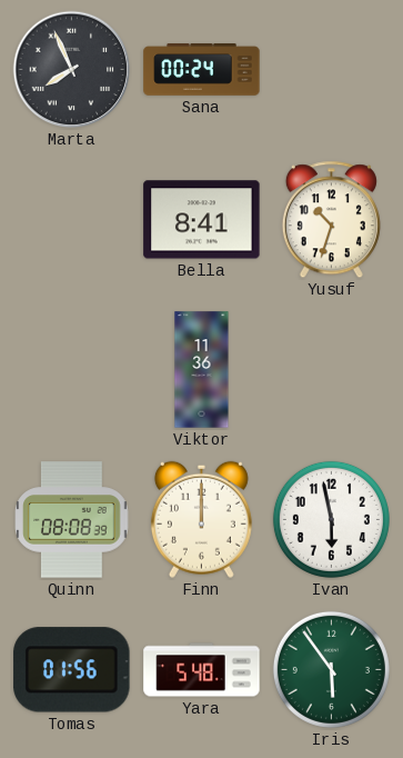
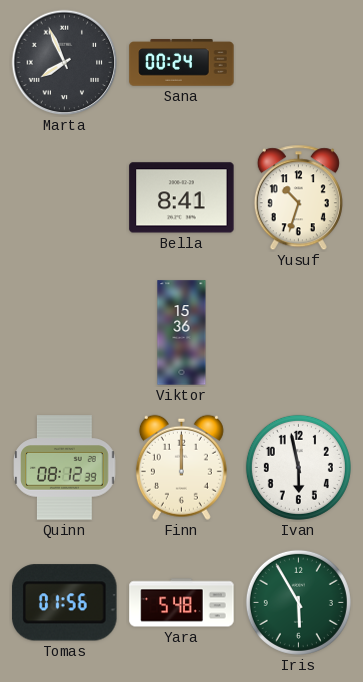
Viktor: 11:36 -> 15:36
Quinn: 08:08 -> 08:12
Iris: 5:54 -> 5:55
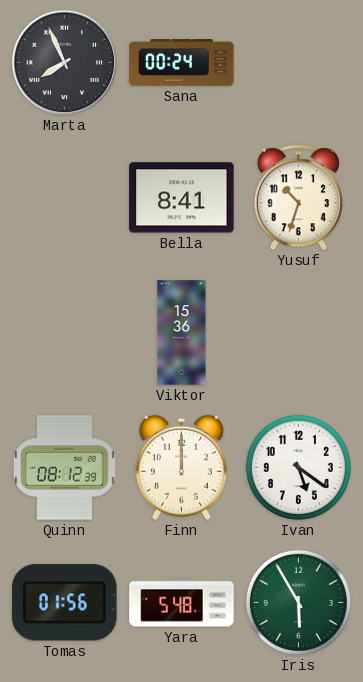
Ivan: 5:58 -> 5:21
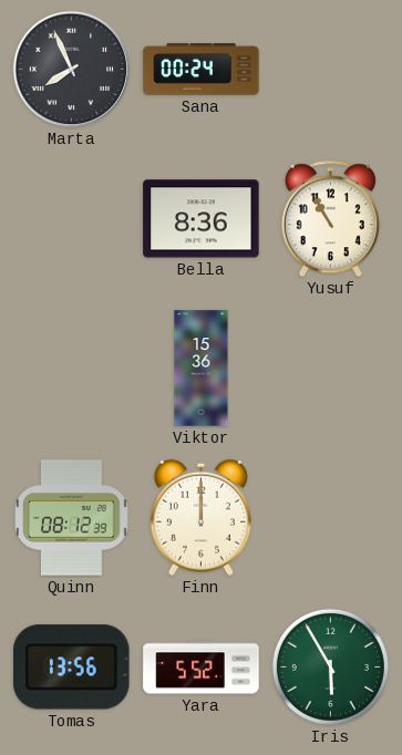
Bella: 8:41 -> 8:36
Yusuf: 10:33 -> 10:55
Ivan: 5:21 -> none
Tomas: 01:56 -> 13:56
Yara: 5:48 -> 5:52
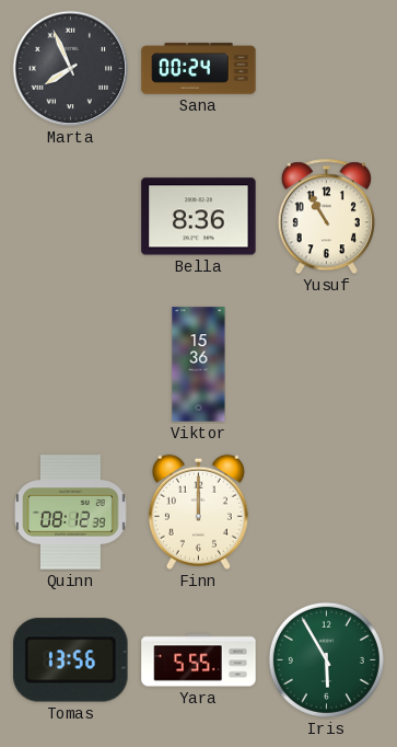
Yara: 5:52 -> 5:55
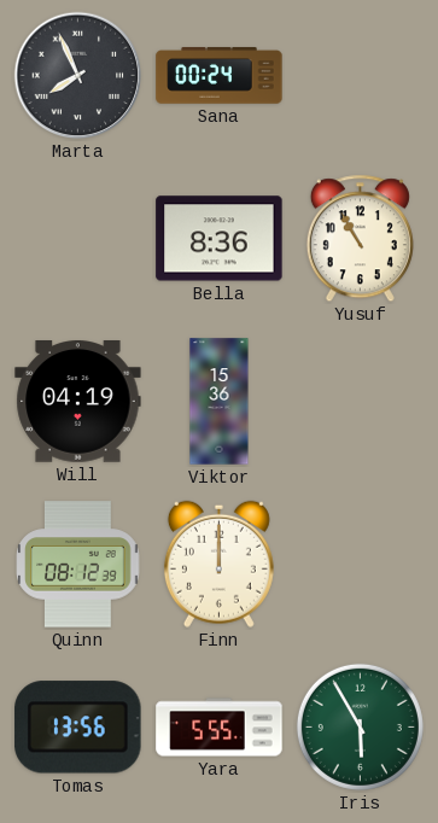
Will: none -> 04:19
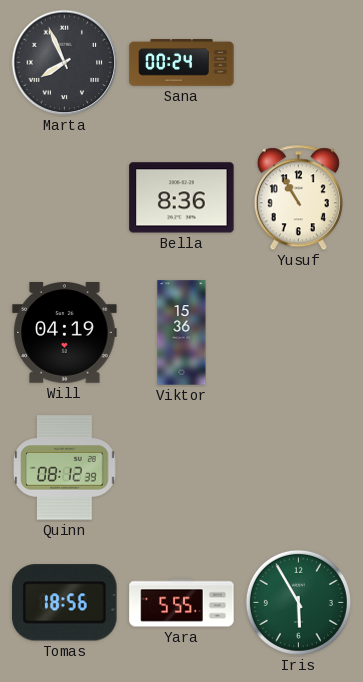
Finn: 12:00 -> none
Tomas: 13:56 -> 18:56
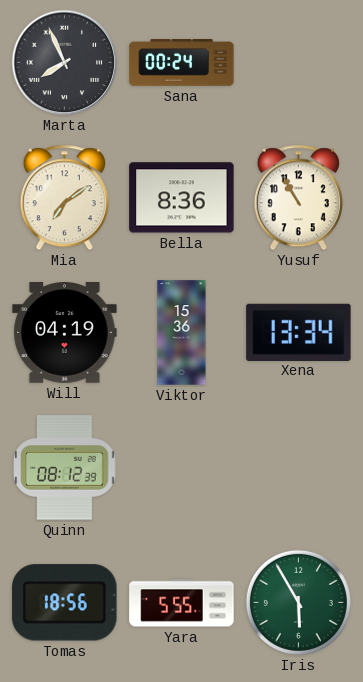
Mia: none -> 7:09
Xena: none -> 13:34
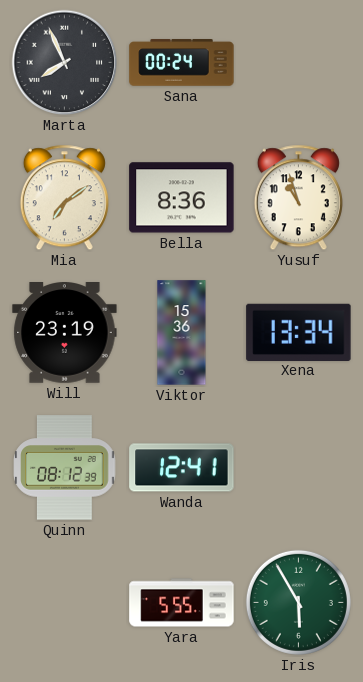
Yusuf: 10:55 -> 10:57
Will: 04:19 -> 23:19
Wanda: none -> 12:41
Tomas: 18:56 -> none
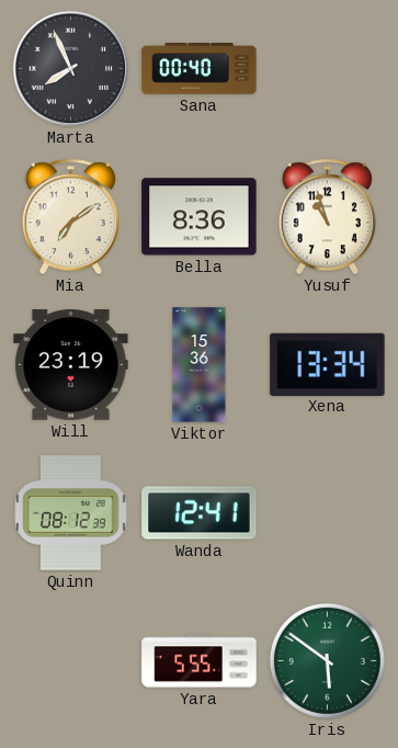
Sana: 00:24 -> 00:40
Iris: 5:55 -> 5:51
